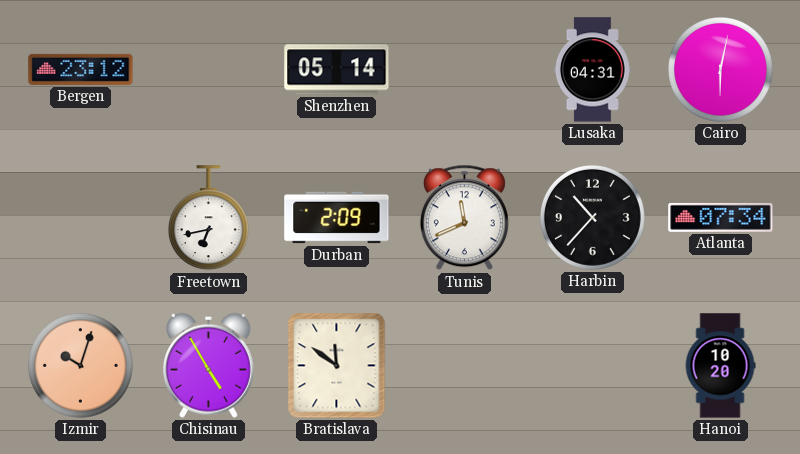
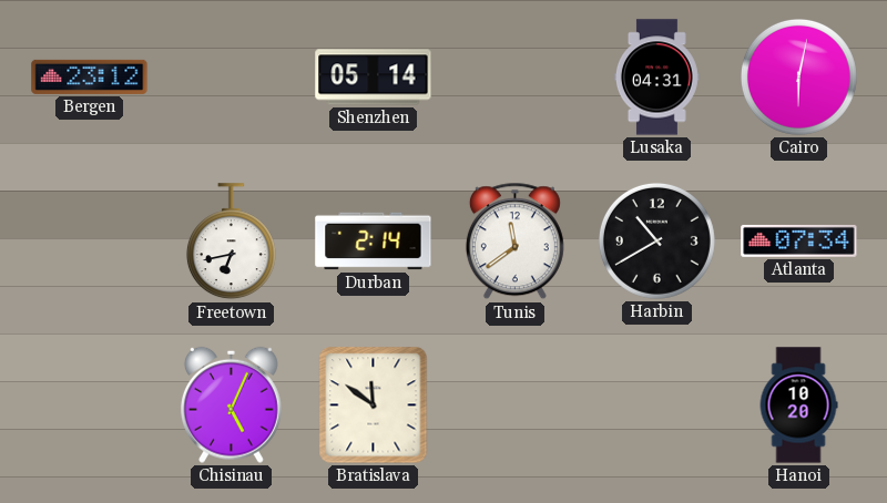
Durban: 2:09 -> 2:14
Tunis: 11:41 -> 11:39
Harbin: 10:37 -> 10:40
Izmir: 10:03 -> none
Chisinau: 4:55 -> 5:04
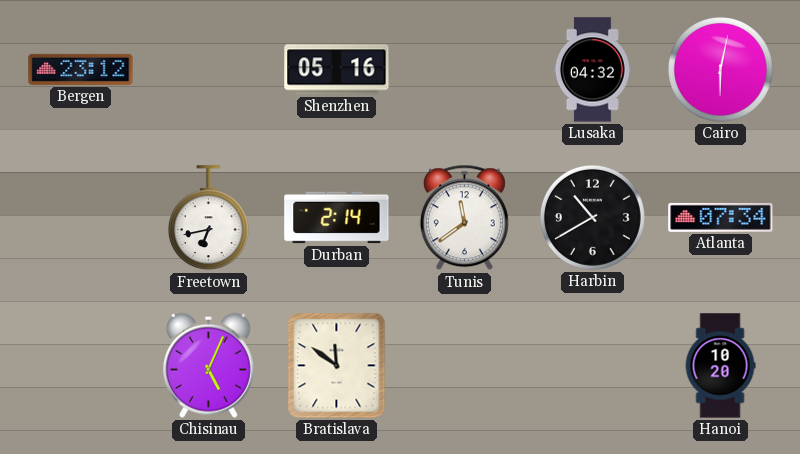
Shenzhen: 05:14 -> 05:16
Lusaka: 04:31 -> 04:32
